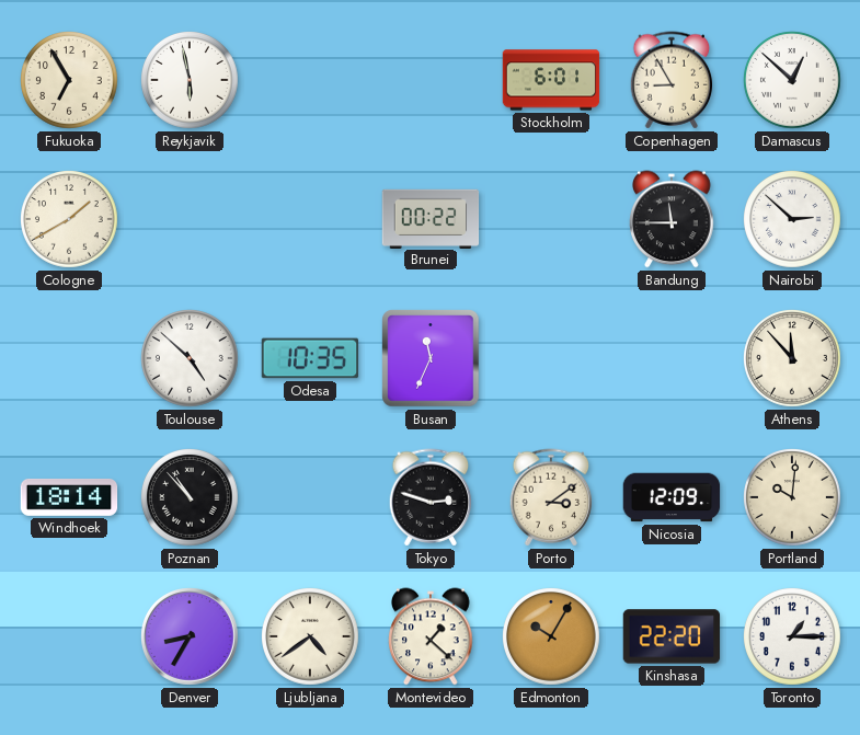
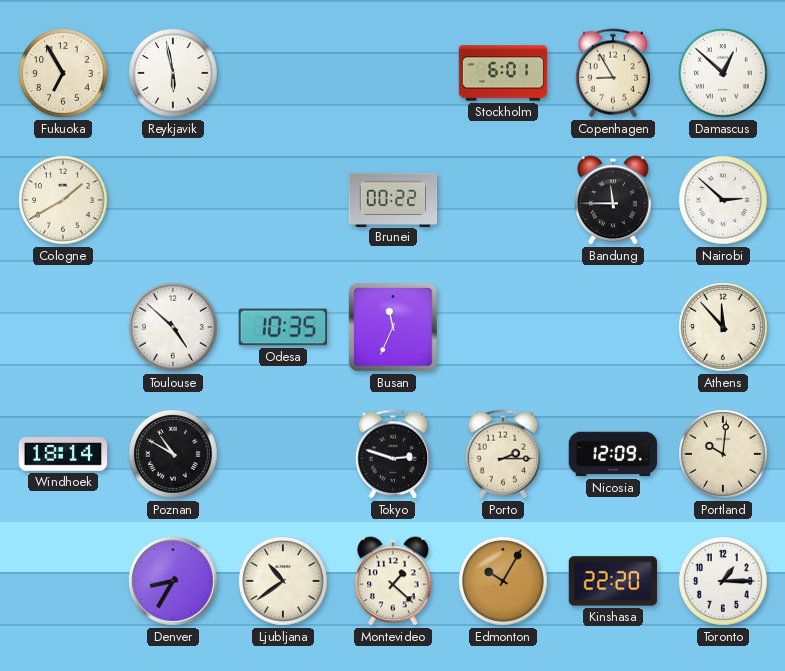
Poznan: 10:53 -> 10:50
Porto: 3:09 -> 2:15
Ljubljana: 4:39 -> 10:39
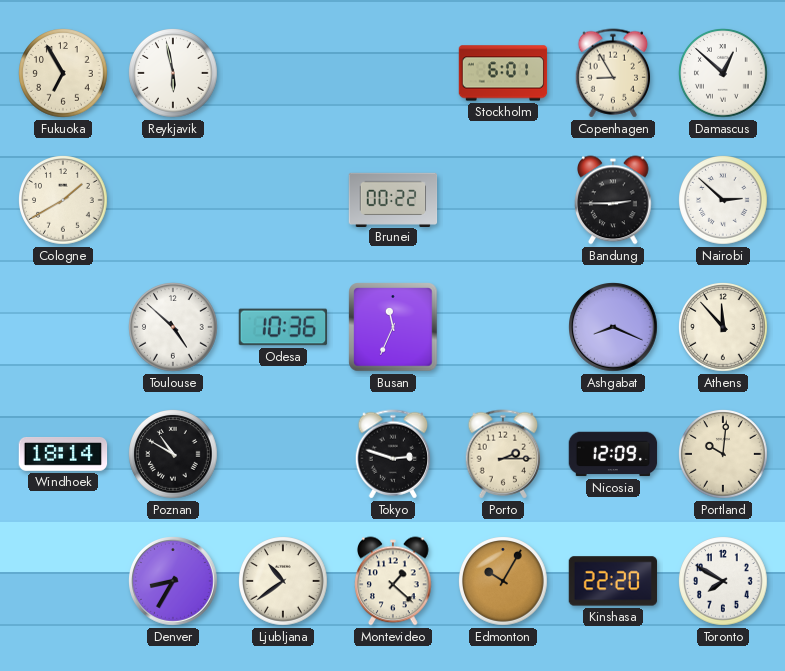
Bandung: 11:45 -> 2:45
Odesa: 10:35 -> 10:36
Ashgabat: none -> 8:19
Toronto: 1:15 -> 7:50
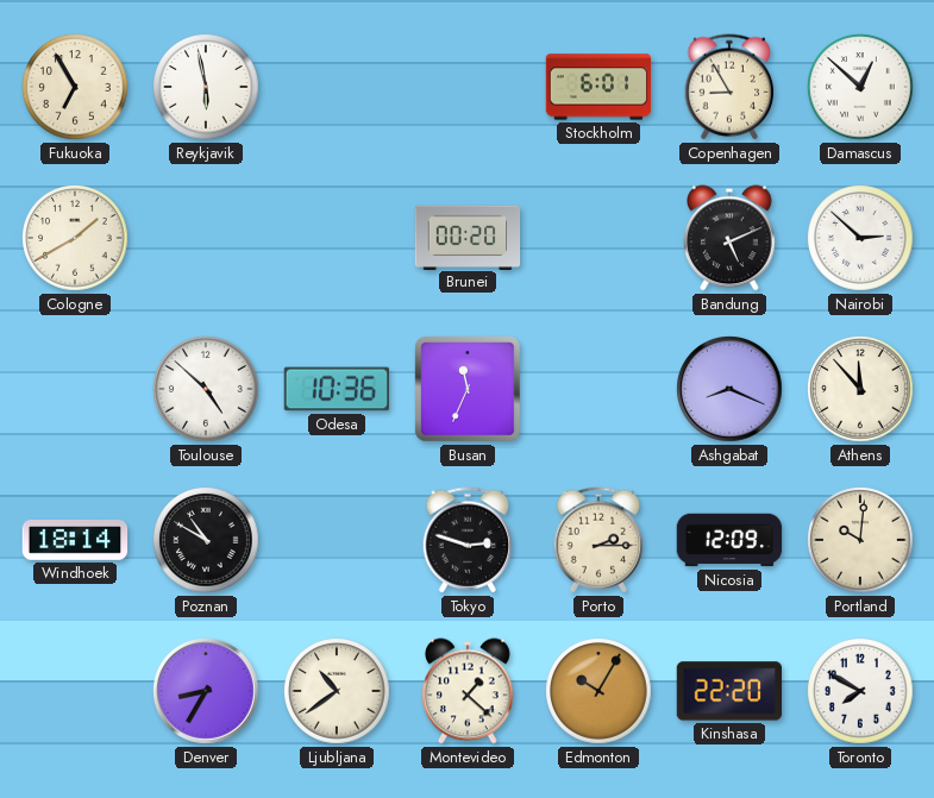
Brunei: 00:22 -> 00:20
Bandung: 2:45 -> 5:11
